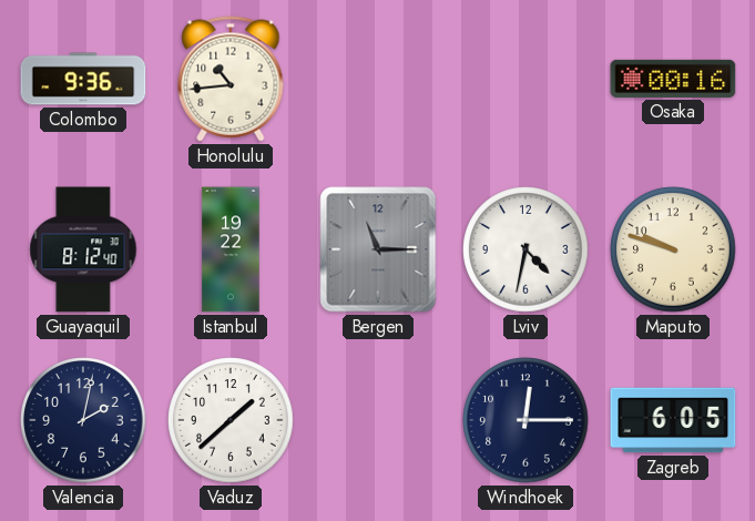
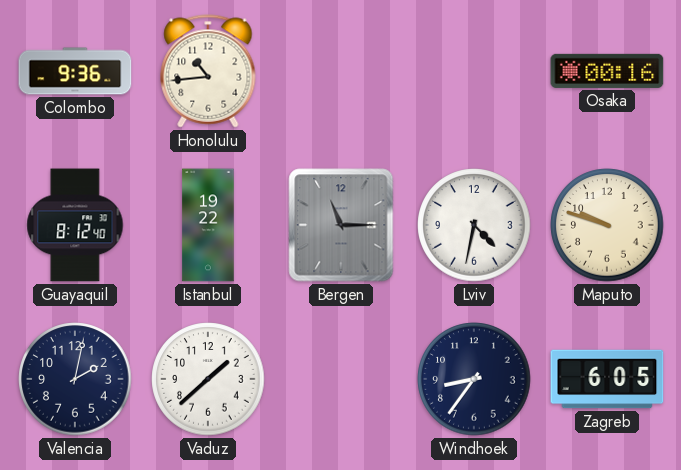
Windhoek: 12:15 -> 8:36
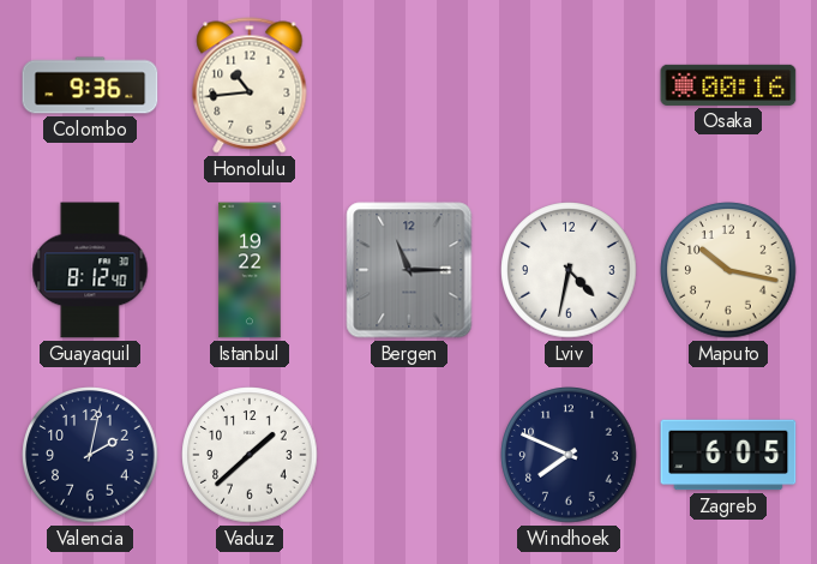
Maputo: 9:48 -> 10:17
Windhoek: 8:36 -> 7:49
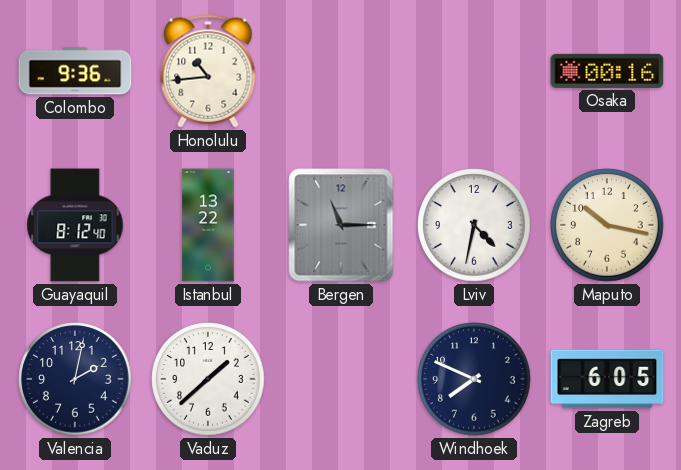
Istanbul: 19:22 -> 13:22
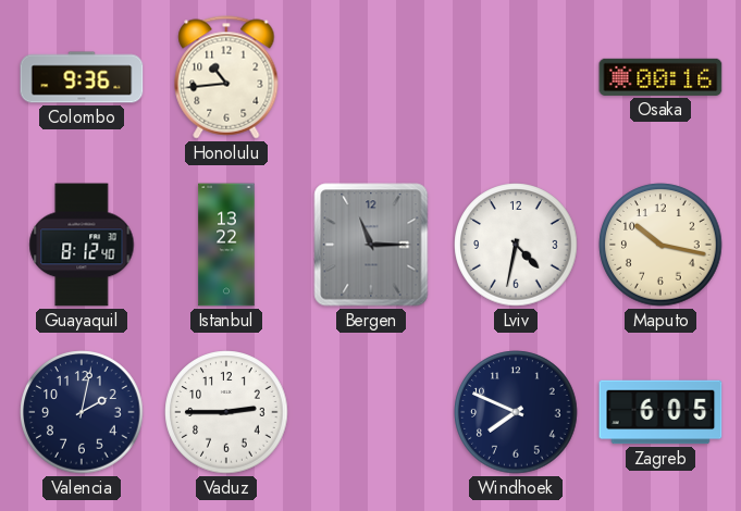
Vaduz: 1:38 -> 2:45
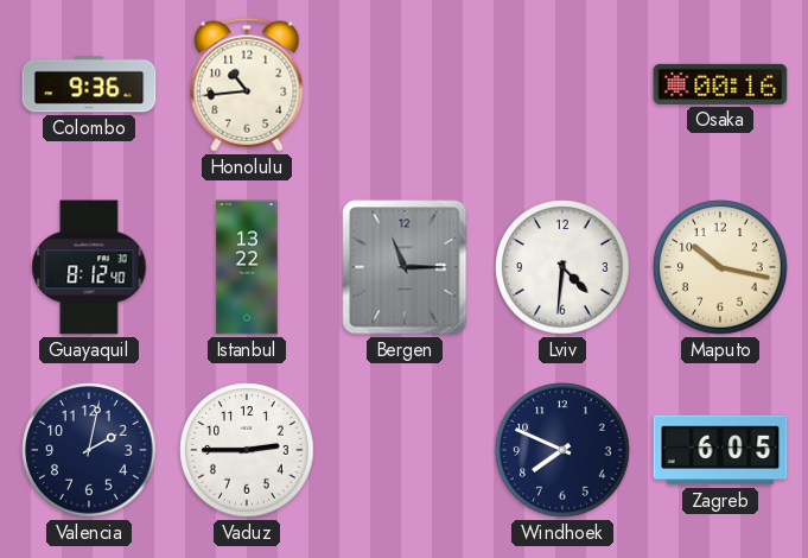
Lviv: 4:32 -> 4:31
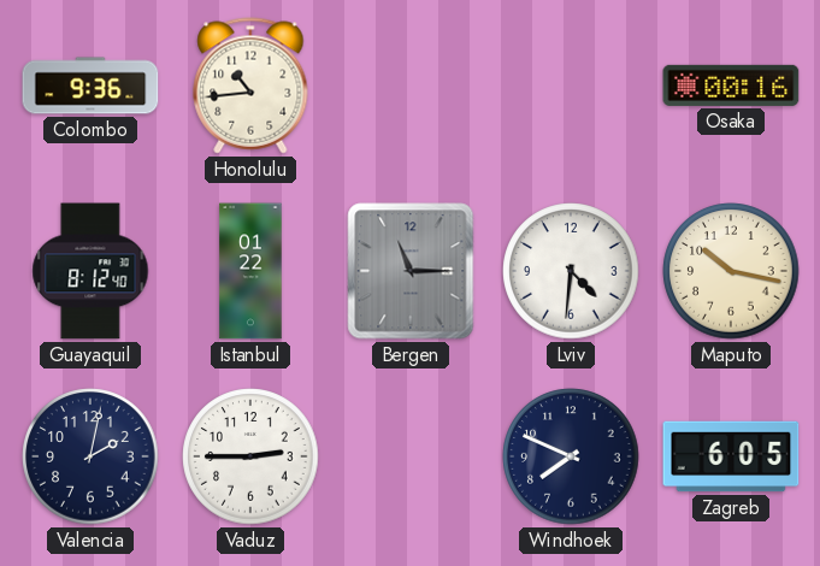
Istanbul: 13:22 -> 01:22
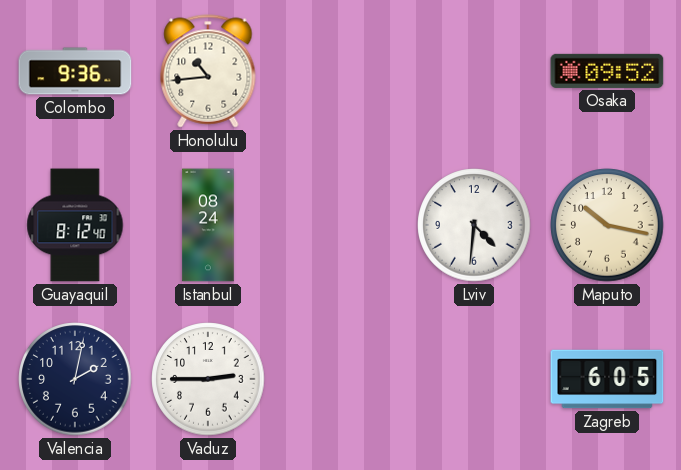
Osaka: 00:16 -> 09:52
Istanbul: 01:22 -> 08:24
Bergen: 11:15 -> none
Windhoek: 7:49 -> none
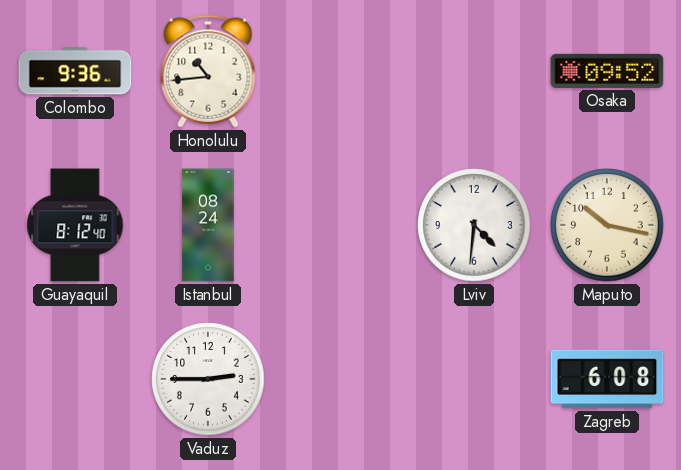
Valencia: 2:02 -> none
Zagreb: 6:05 -> 6:08
